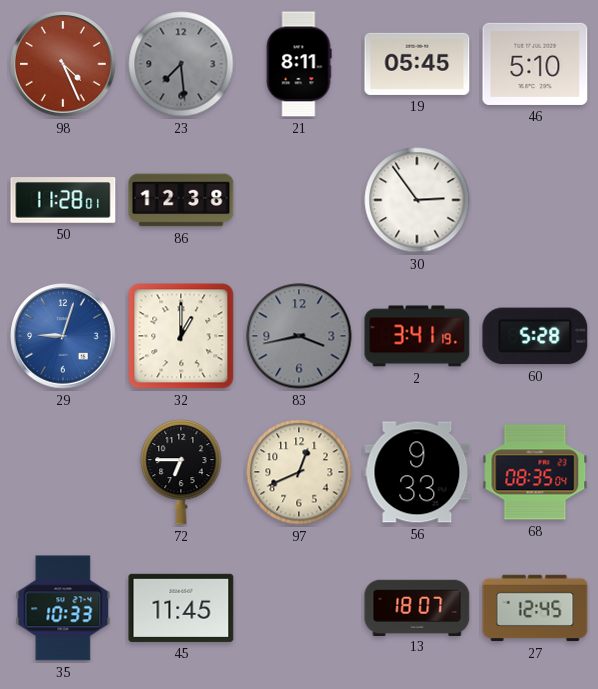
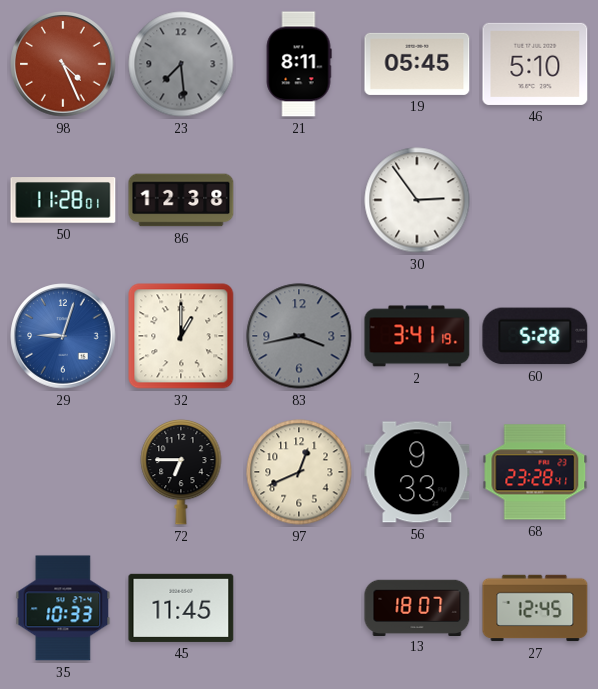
68: 08:35 -> 23:28
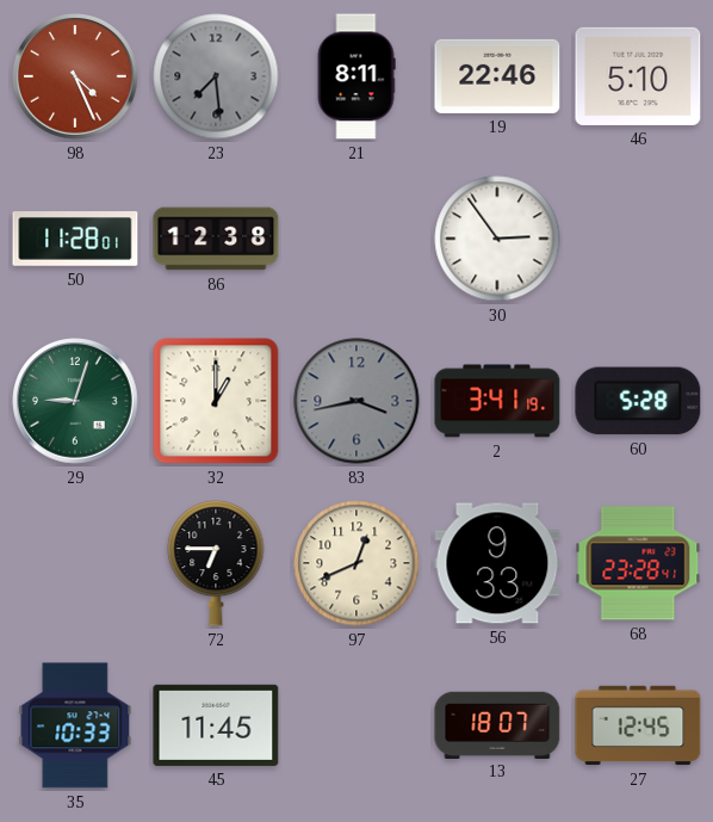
19: 05:45 -> 22:46
29 dial: blue -> green
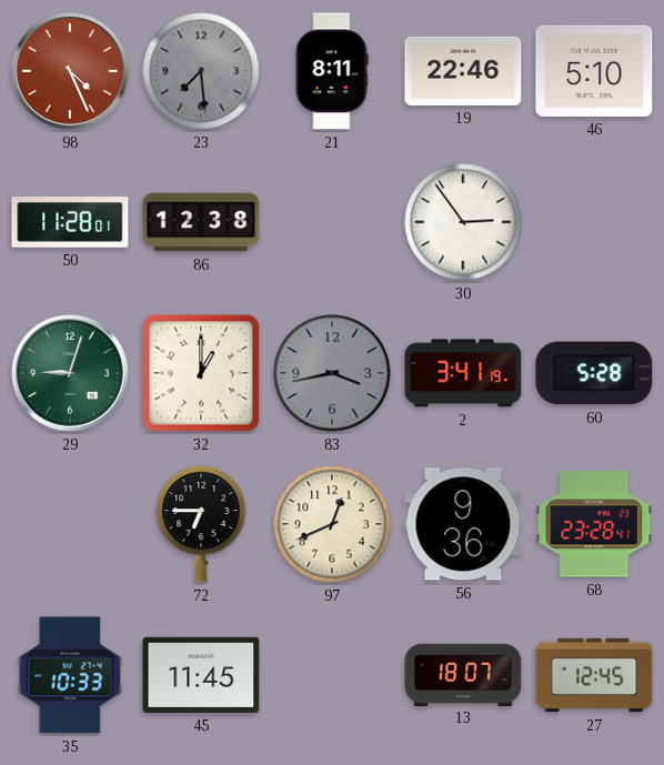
56: 9:33 -> 9:36
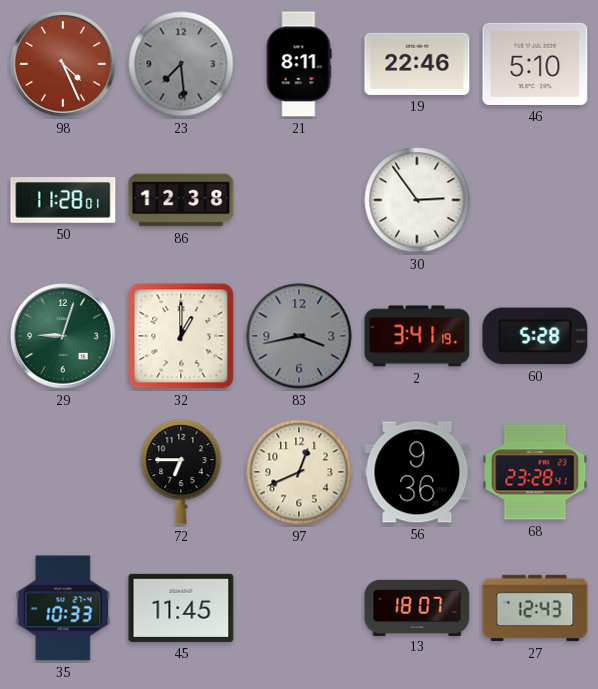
27: 12:45 -> 12:43
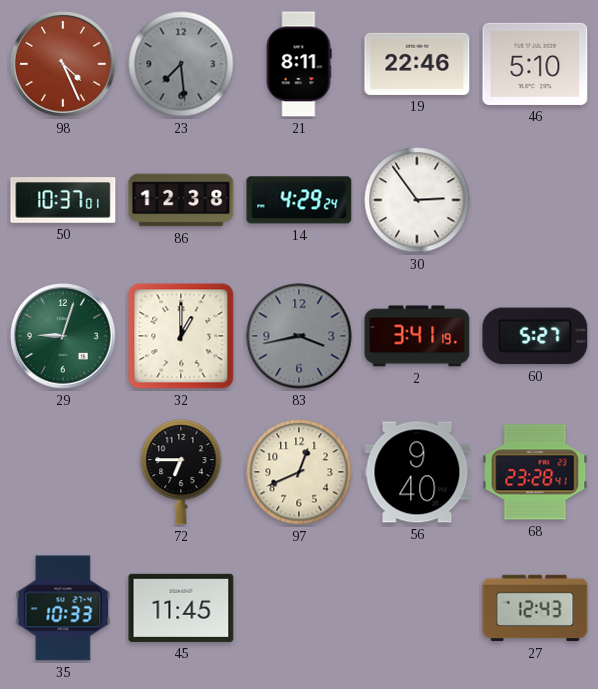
50: 11:28 -> 10:37
14: none -> 4:29
60: 5:28 -> 5:27
56: 9:36 -> 9:40
13: 18:07 -> none
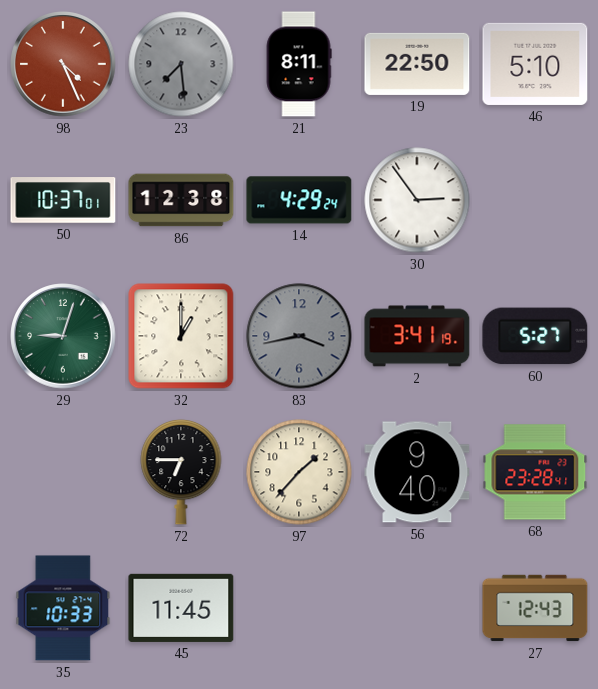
19: 22:46 -> 22:50
97: 12:41 -> 1:37
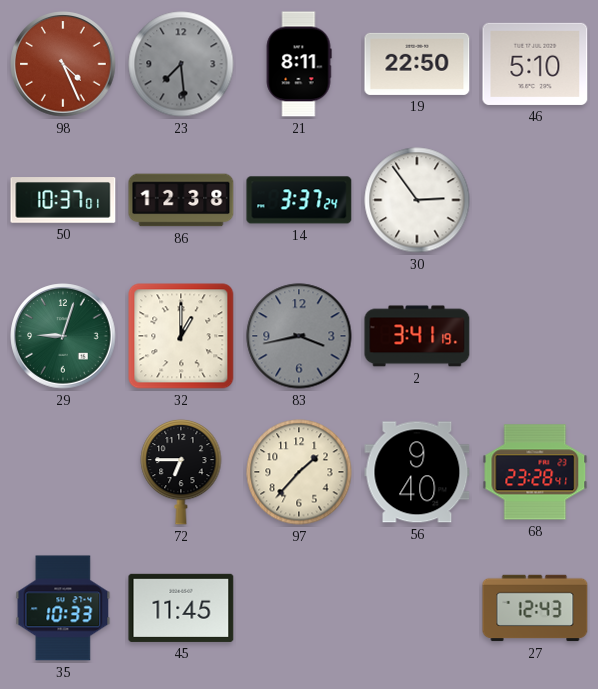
14: 4:29 -> 3:37
60: 5:27 -> none
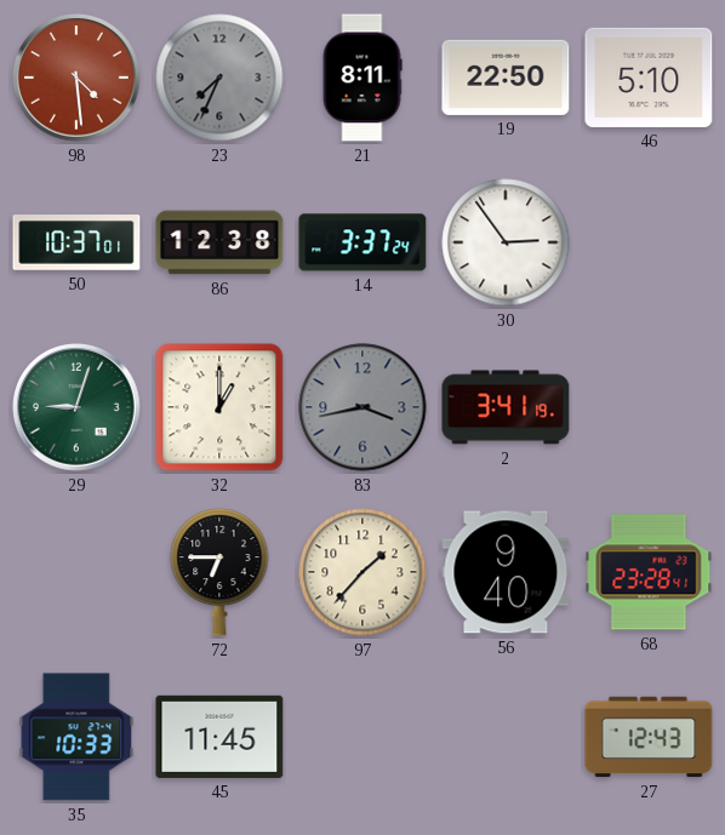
98: 4:26 -> 4:29
23: 7:29 -> 7:34
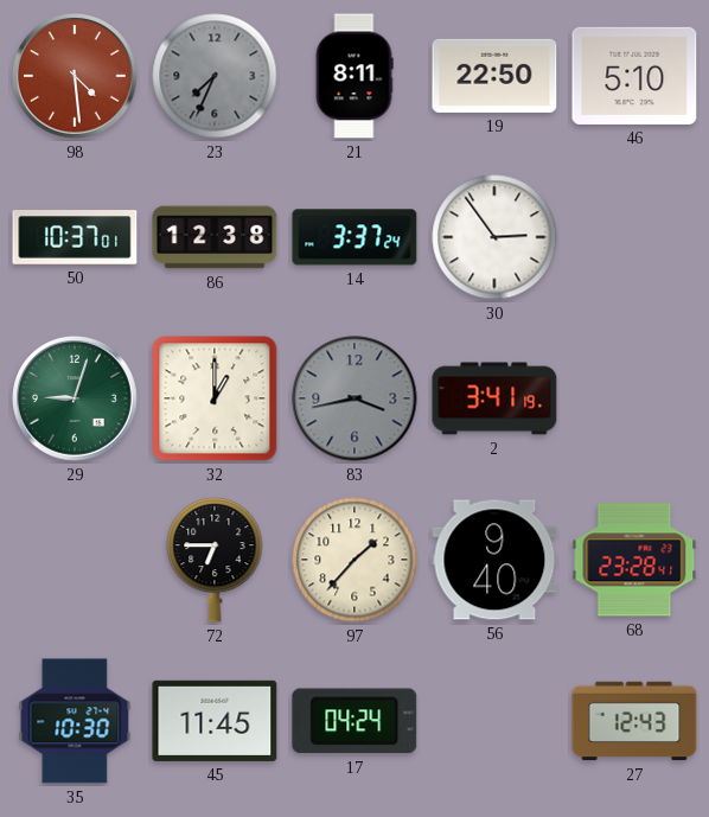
35: 10:33 -> 10:30
17: none -> 04:24
